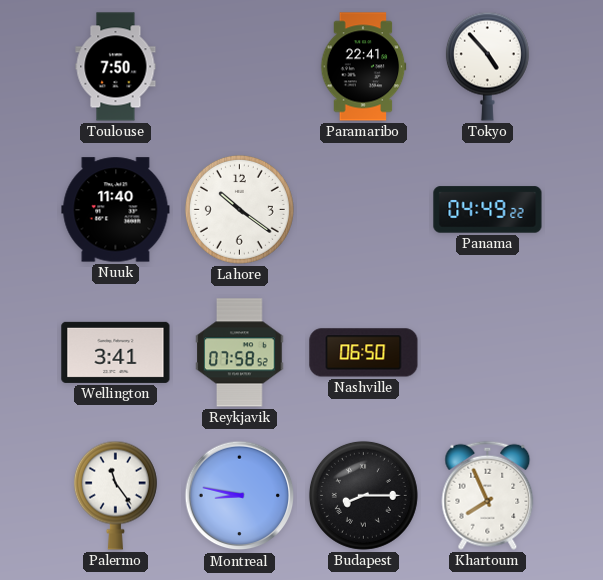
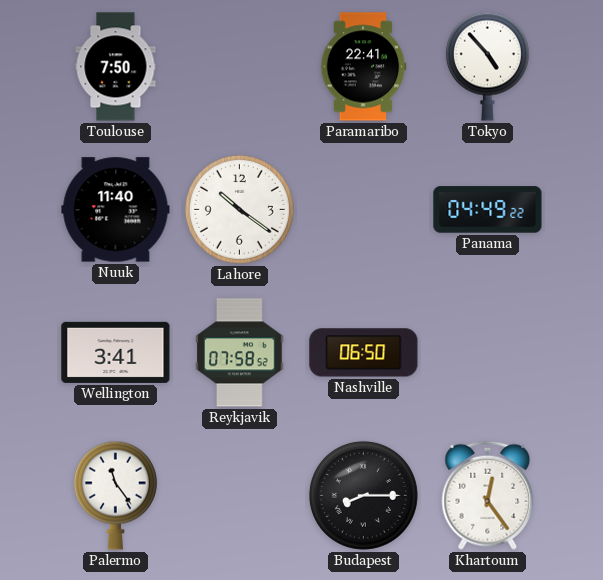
Montreal: 8:47 -> none
Khartoum: 7:56 -> 12:24
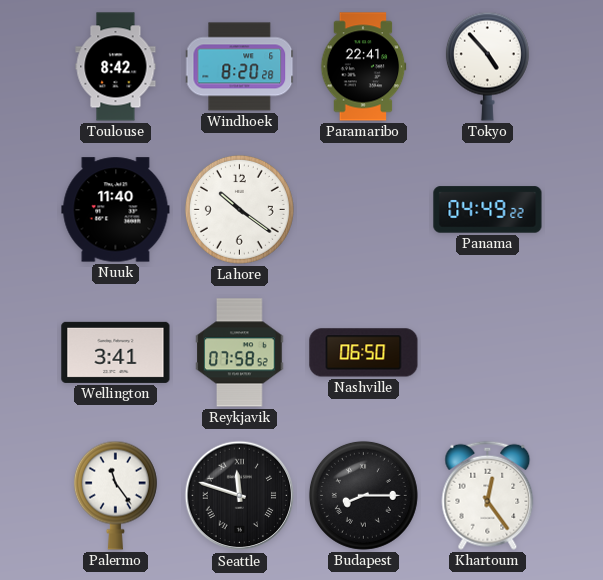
Toulouse: 7:50 -> 8:42
Windhoek: none -> 8:20
Seattle: none -> 11:48
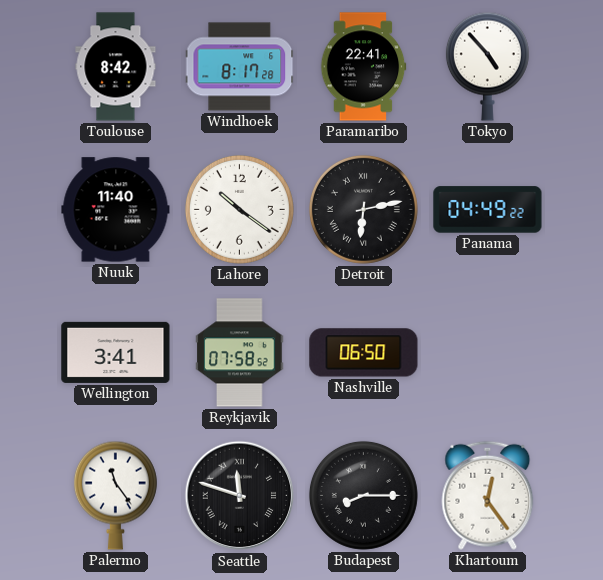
Windhoek: 8:20 -> 8:17
Detroit: none -> 6:13
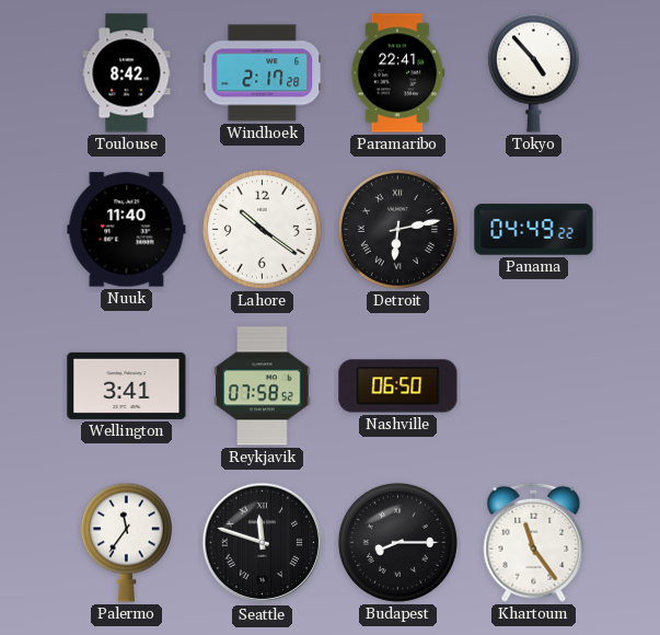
Windhoek: 8:17 -> 2:17
Palermo: 11:24 -> 11:36
Khartoum: 12:24 -> 11:24
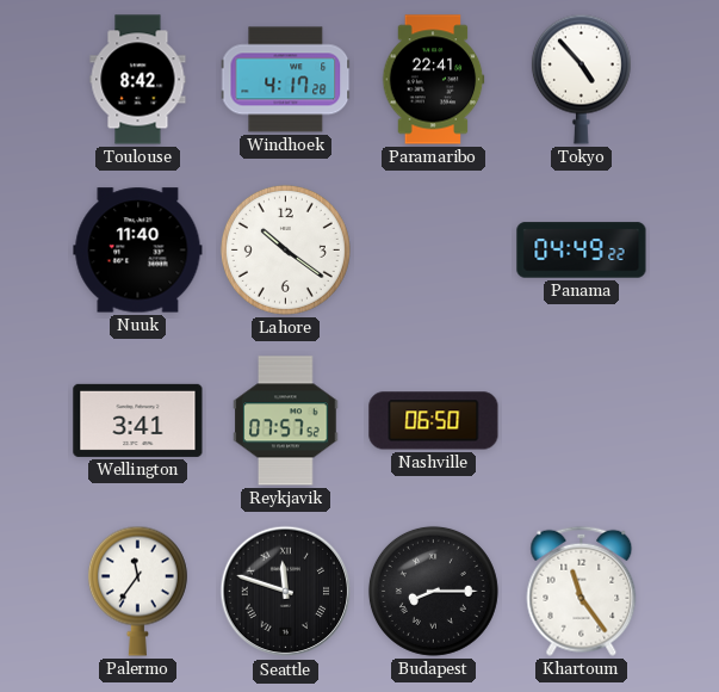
Windhoek: 2:17 -> 4:17
Detroit: 6:13 -> none
Reykjavik: 07:58 -> 07:57
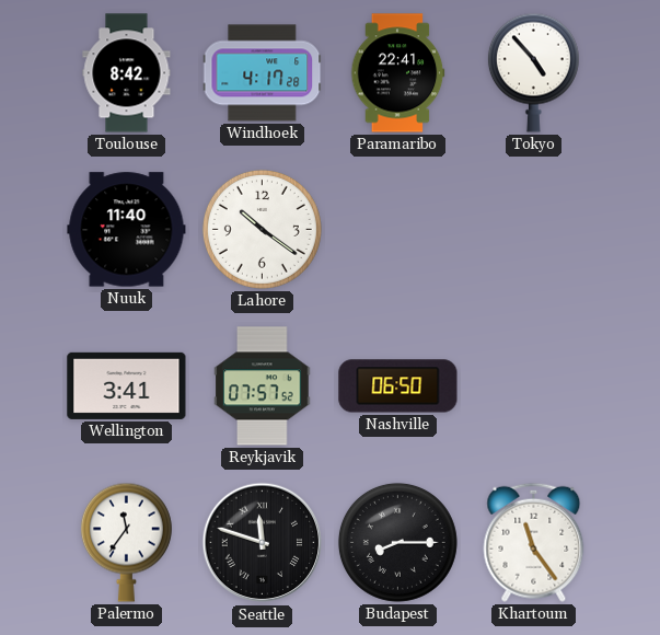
Panama: 04:49 -> none
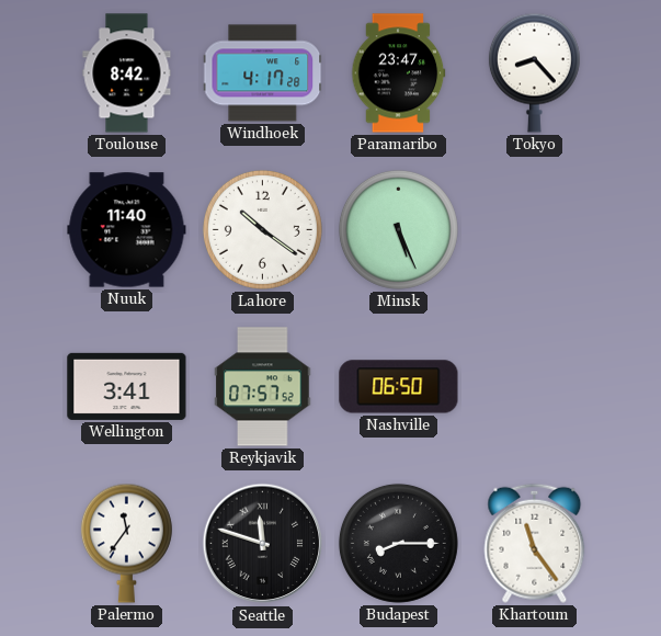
Paramaribo: 22:41 -> 23:47
Tokyo: 4:53 -> 8:23
Minsk: none -> 5:26
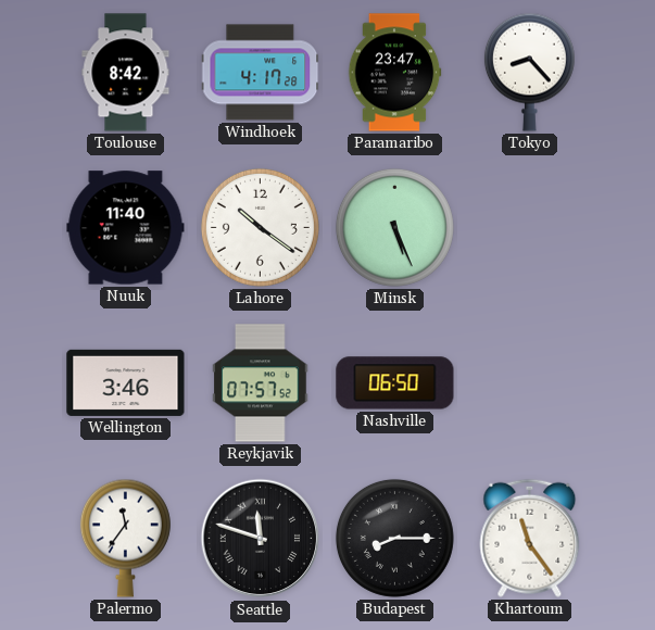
Wellington: 3:41 -> 3:46
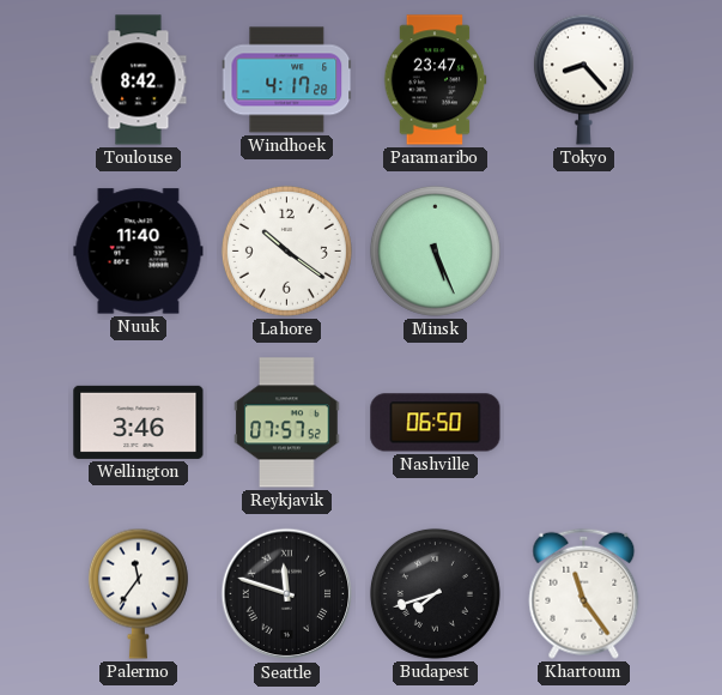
Budapest: 8:15 -> 7:42
